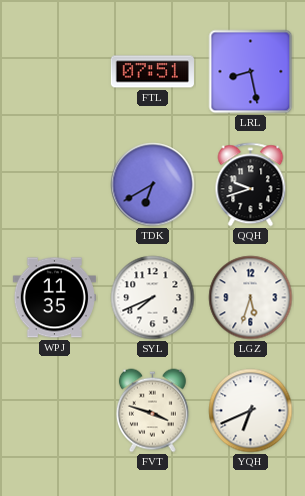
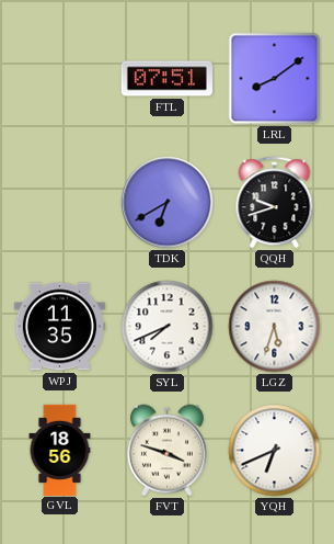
LRL: 8:28 -> 8:09
GVL: none -> 18:56
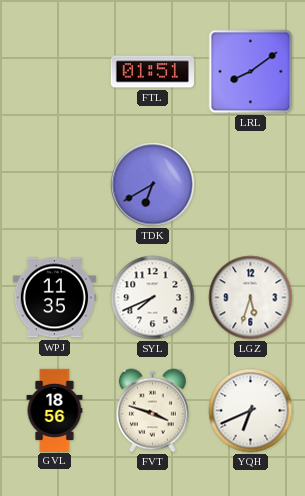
FTL: 07:51 -> 01:51
QQH: 9:42 -> none
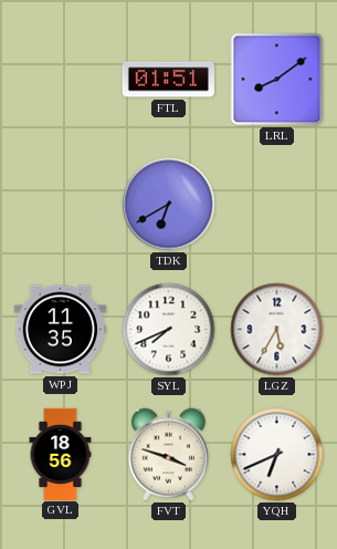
LGZ: 5:33 -> 5:35
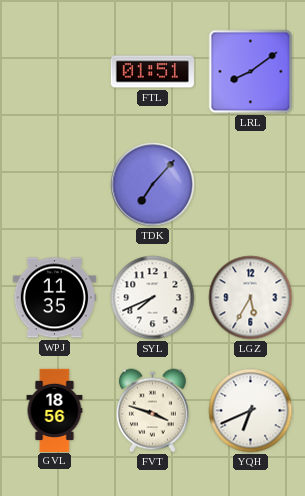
TDK: 6:40 -> 7:07
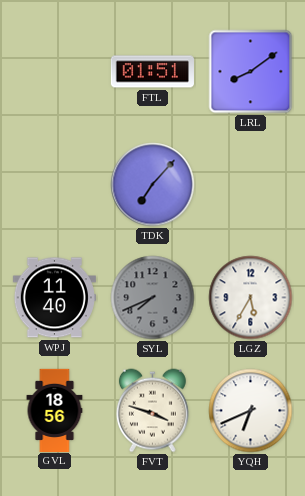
WPJ: 11:35 -> 11:40
SYL dial: white -> grey
